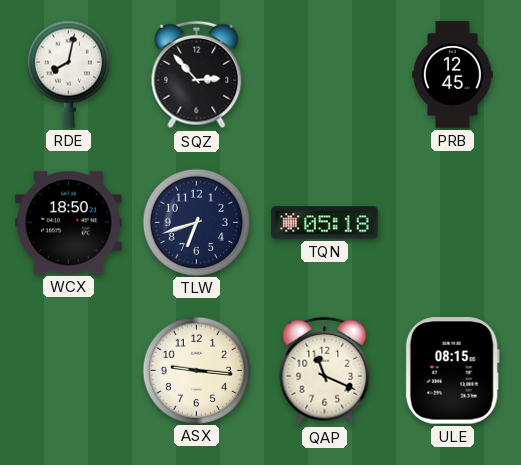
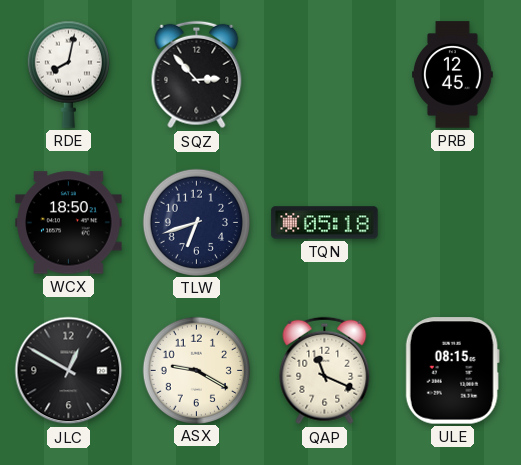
JLC: none -> 12:50
ASX: 9:16 -> 9:20
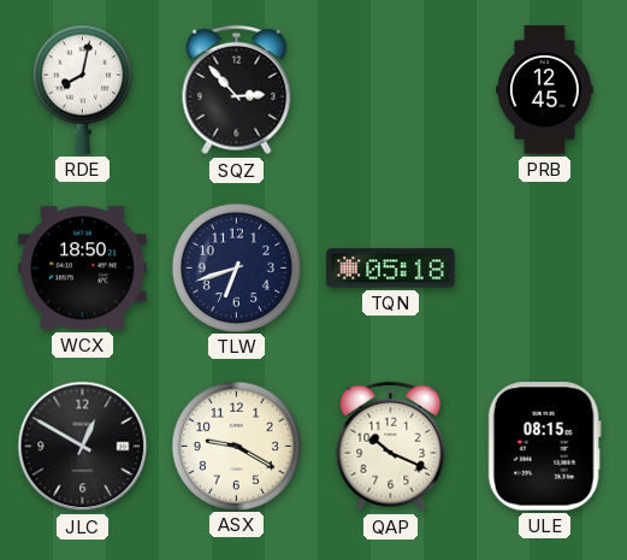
QAP: 11:19 -> 10:19
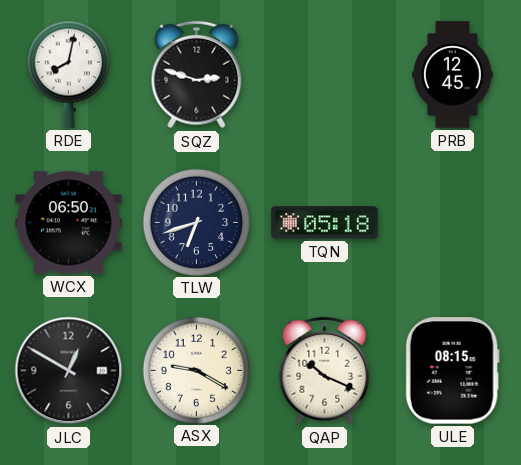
SQZ: 2:53 -> 2:48
WCX: 18:50 -> 06:50
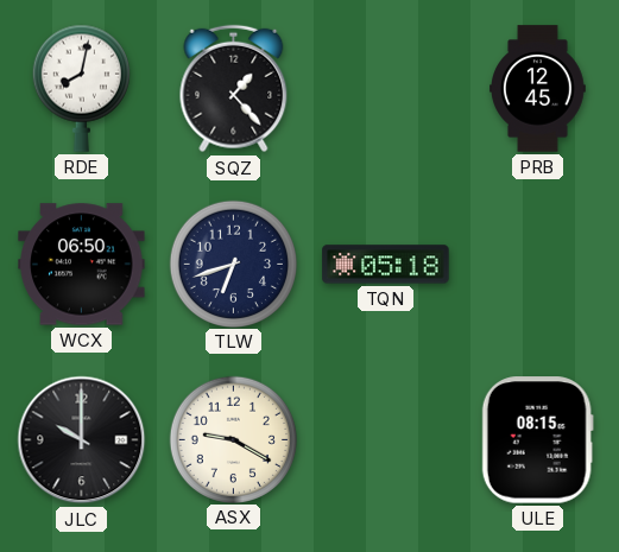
SQZ: 2:48 -> 1:23
JLC: 12:50 -> 10:00
QAP: 10:19 -> none
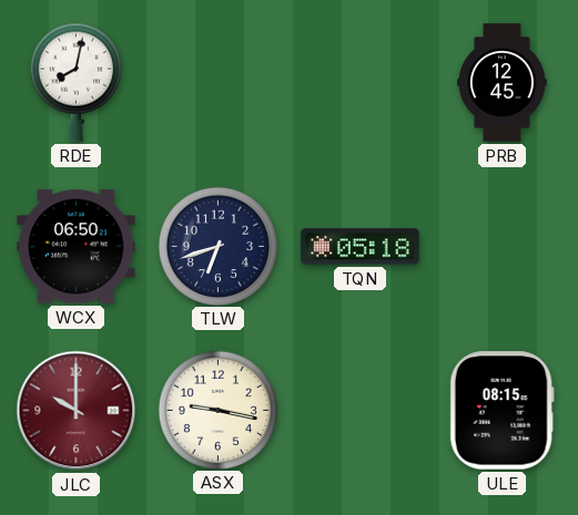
SQZ: 1:23 -> none
JLC dial: black -> burgundy
ASX: 9:20 -> 9:17
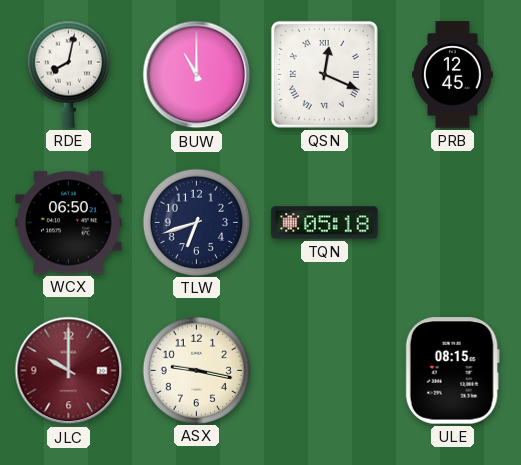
BUW: none -> 11:00
QSN: none -> 12:19
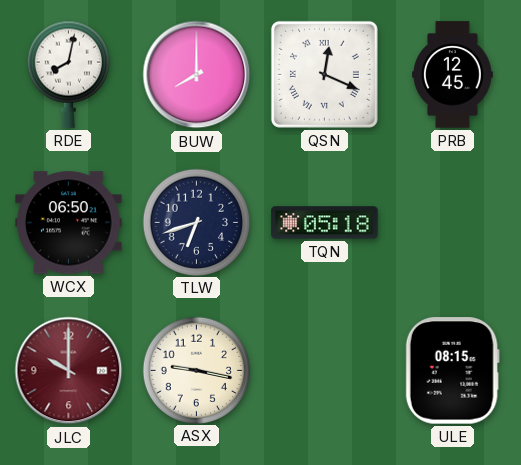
BUW: 11:00 -> 8:00
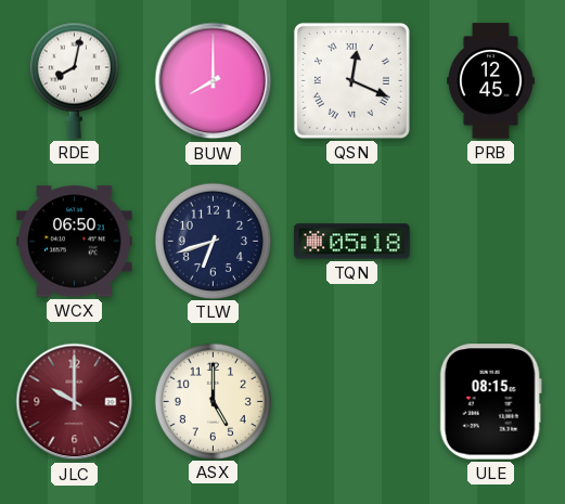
ASX: 9:17 -> 5:00
